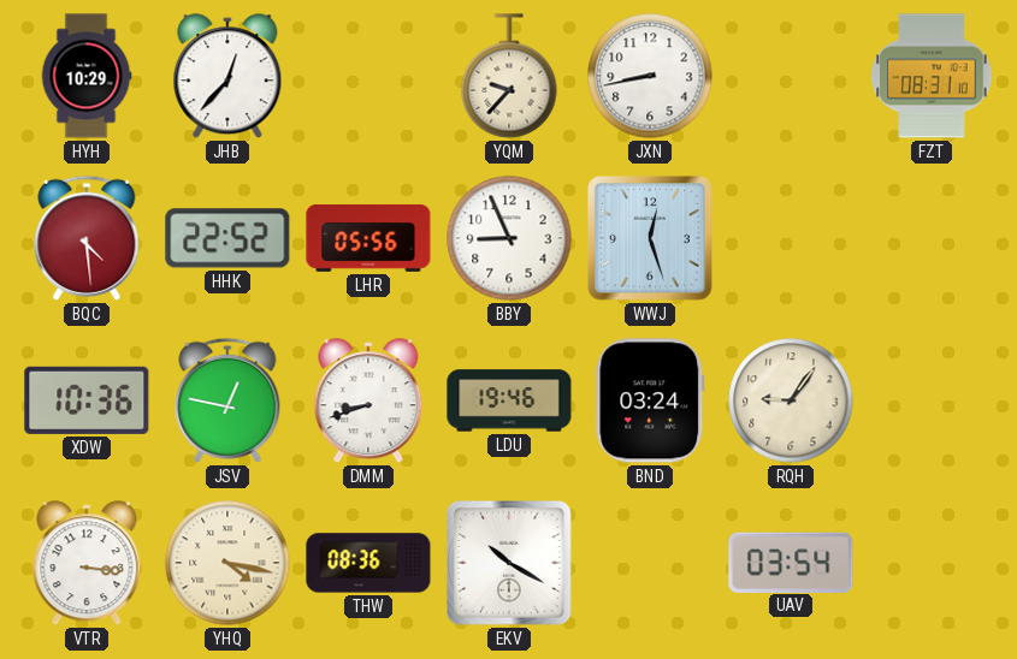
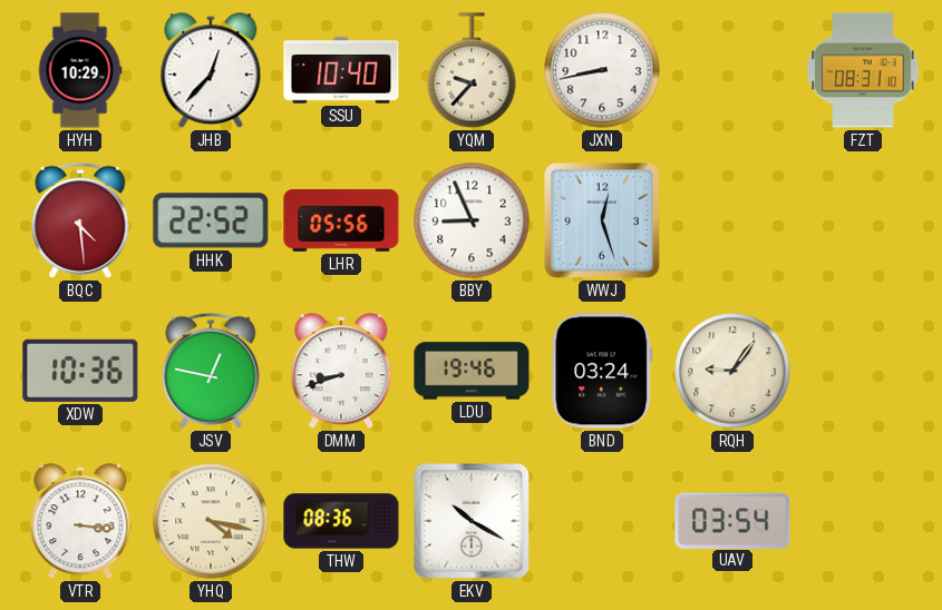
SSU: none -> 10:40
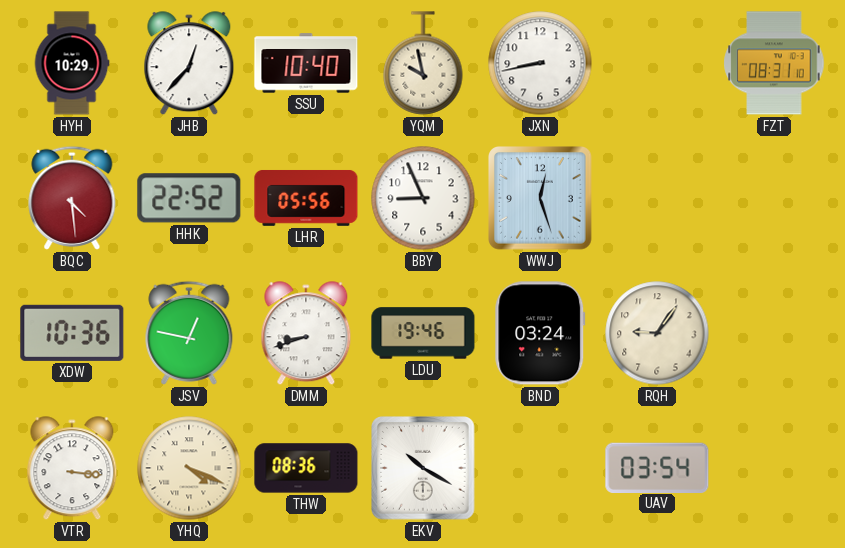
YQM: 9:37 -> 9:58
YHQ: 4:17 -> 4:19
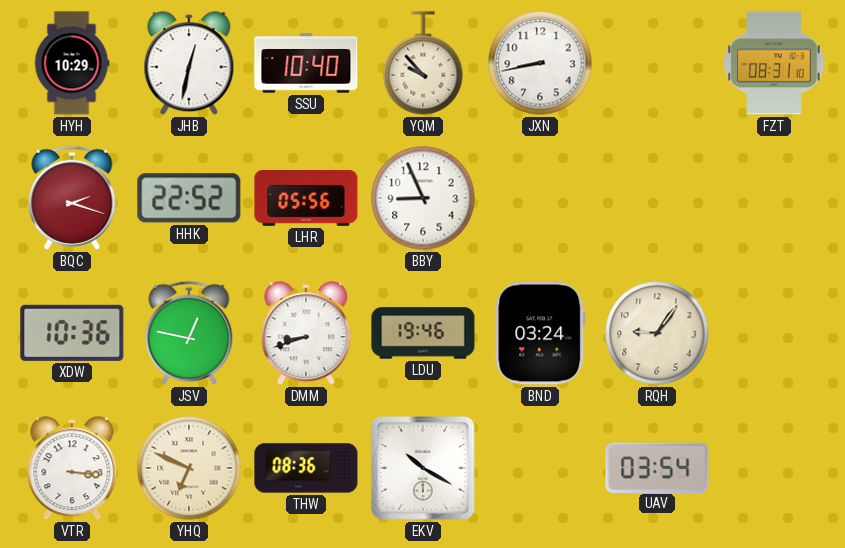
JHB: 12:37 -> 12:32
YQM: 9:58 -> 9:53
BQC: 4:29 -> 2:18
WWJ: 12:27 -> none
YHQ: 4:19 -> 6:49
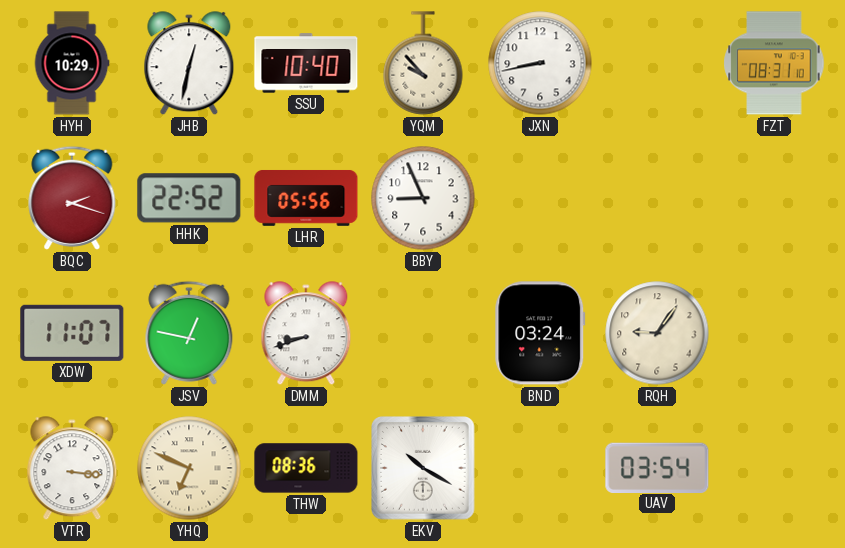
XDW: 10:36 -> 11:07
LDU: 19:46 -> none
